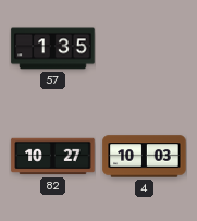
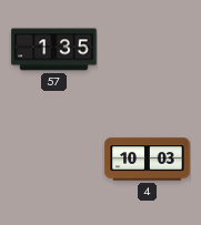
82: 10:27 -> none
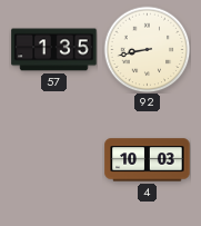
92: none -> 8:43
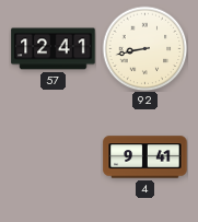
57: 1:35 -> 12:41
4: 10:03 -> 9:41
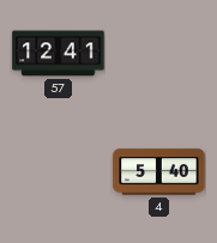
92: 8:43 -> none
4: 9:41 -> 5:40
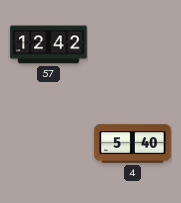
57: 12:41 -> 12:42
